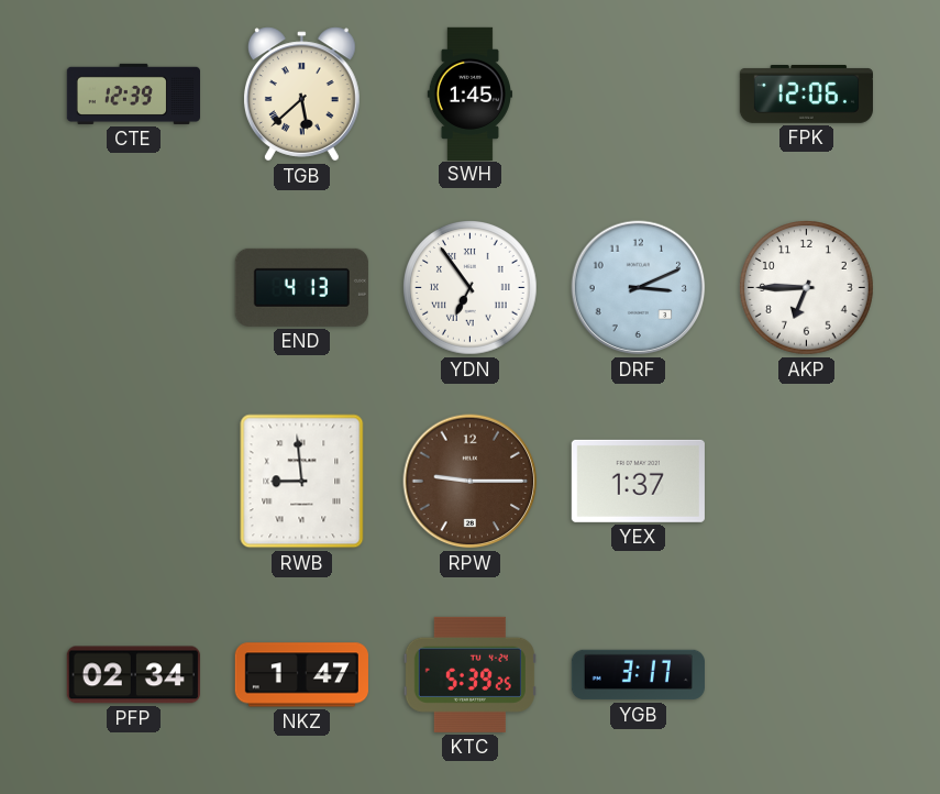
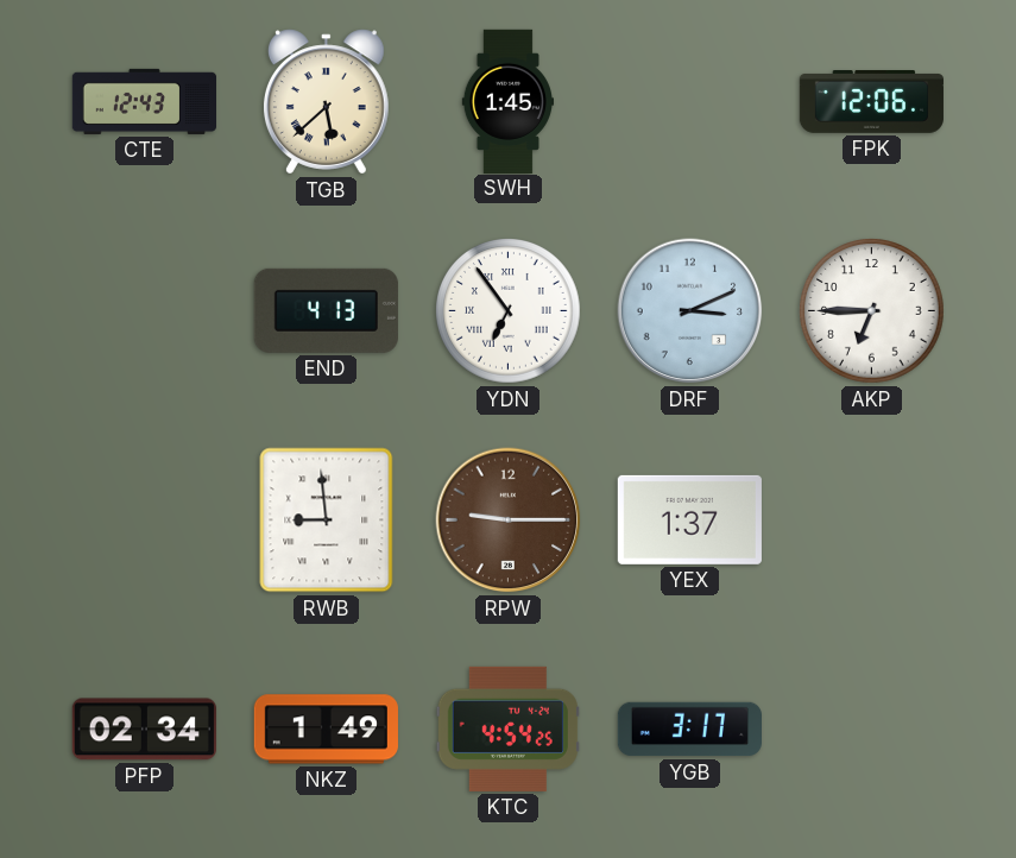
CTE: 12:39 -> 12:43
NKZ: 1:47 -> 1:49
KTC: 5:39 -> 4:54
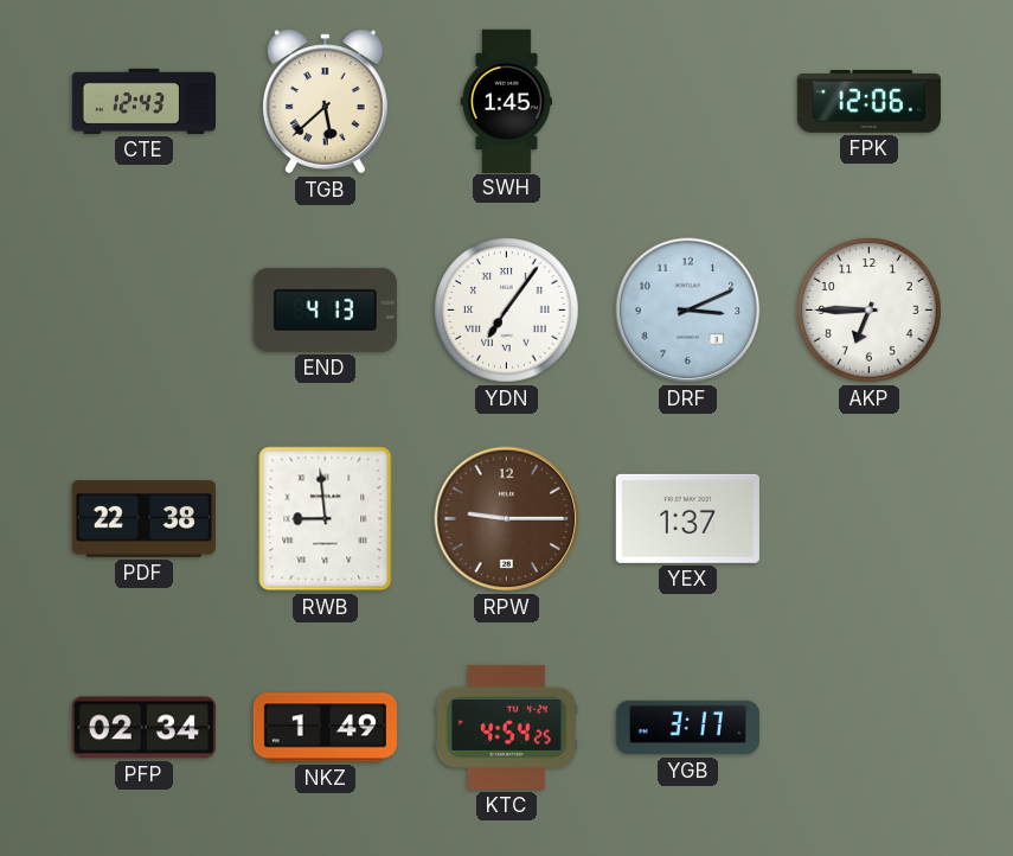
YDN: 6:54 -> 7:06
PDF: none -> 22:38
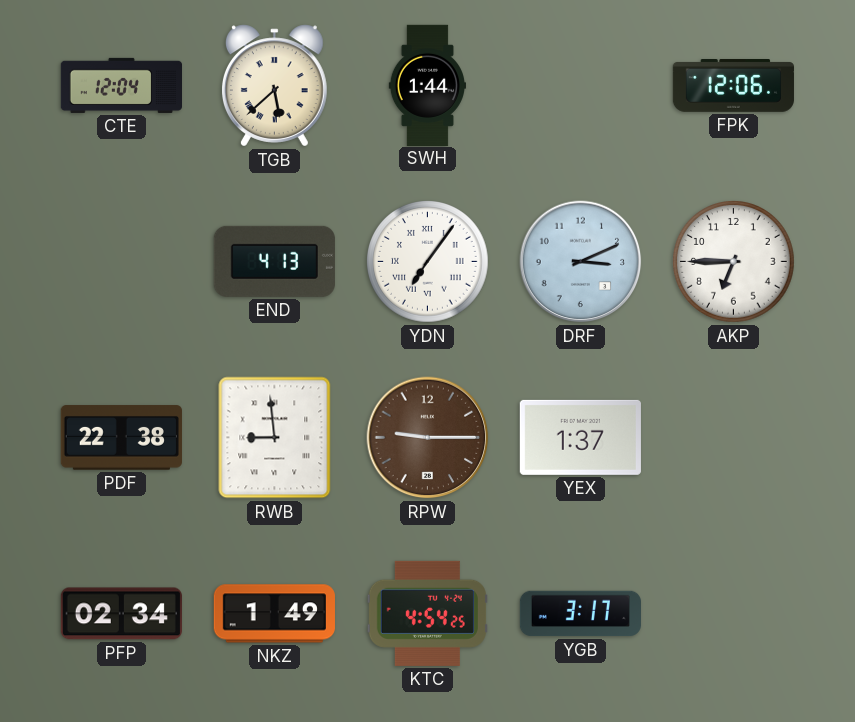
CTE: 12:43 -> 12:04
SWH: 1:45 -> 1:44
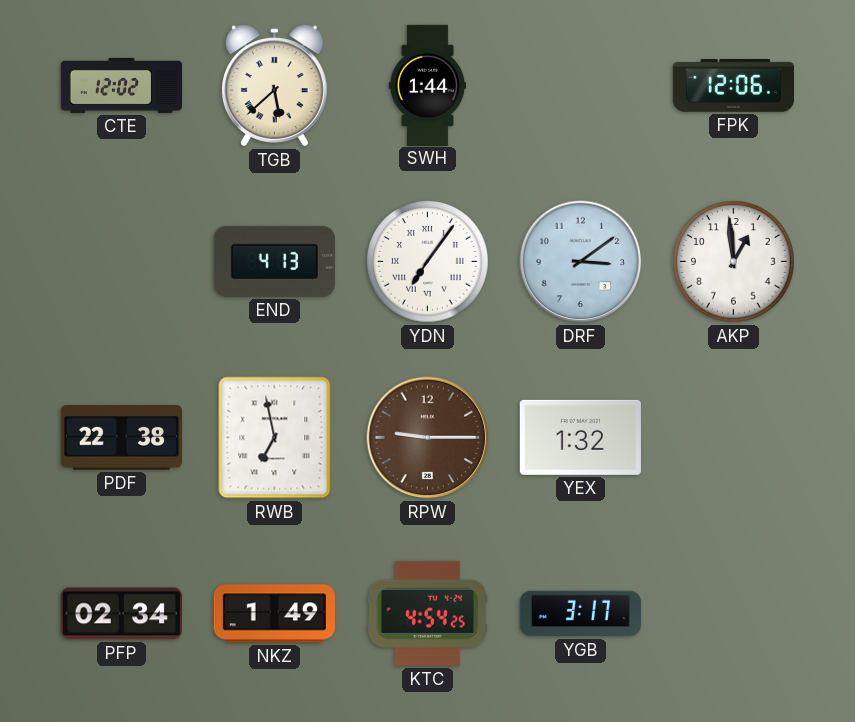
CTE: 12:04 -> 12:02
DRF: 3:11 -> 3:09
AKP: 6:45 -> 12:59
RWB: 8:59 -> 6:58
YEX: 1:37 -> 1:32
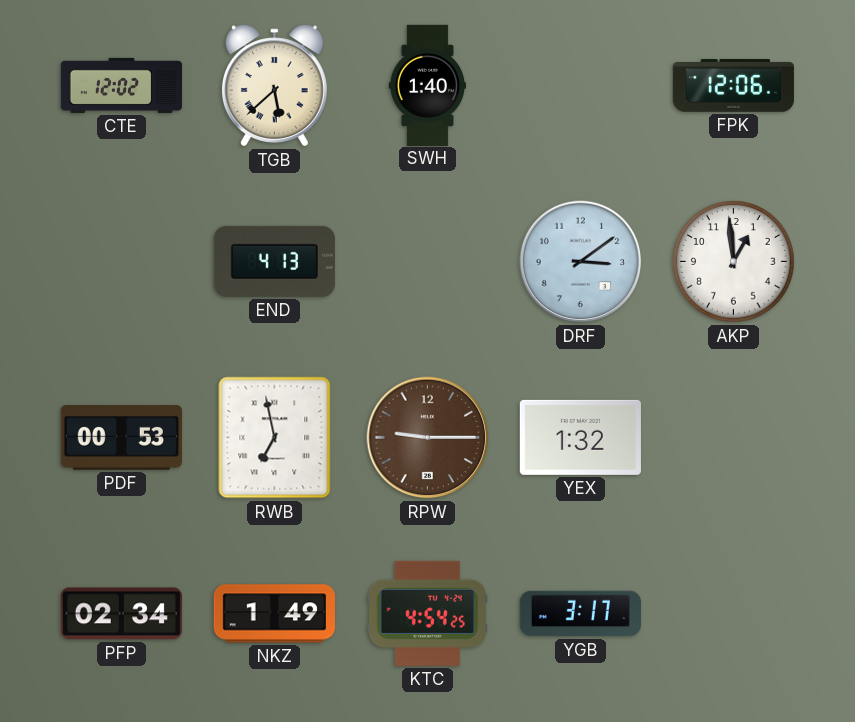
SWH: 1:44 -> 1:40
YDN: 7:06 -> none
PDF: 22:38 -> 00:53
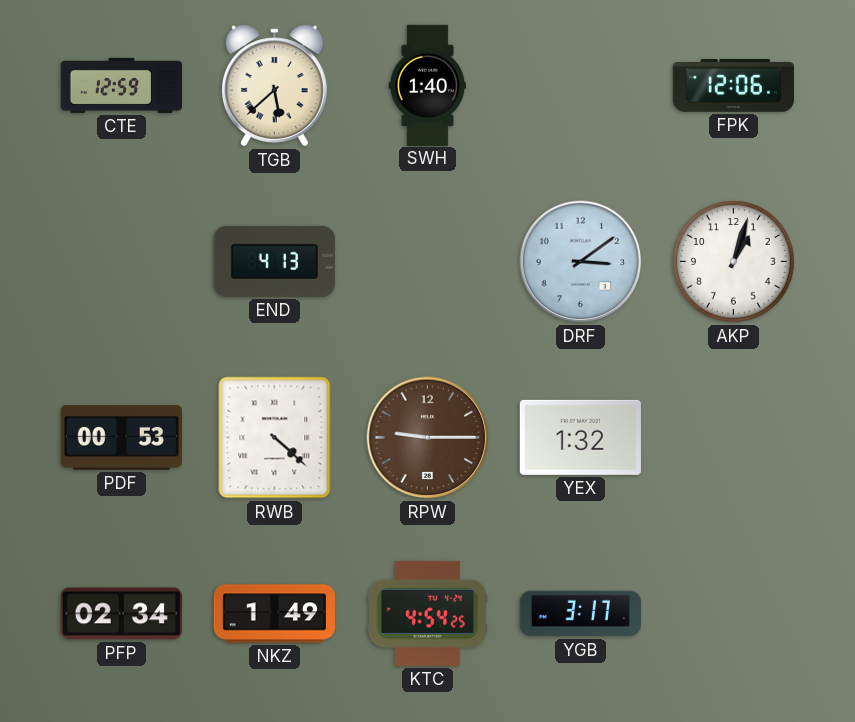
CTE: 12:02 -> 12:59
AKP: 12:59 -> 1:03
RWB: 6:58 -> 4:22
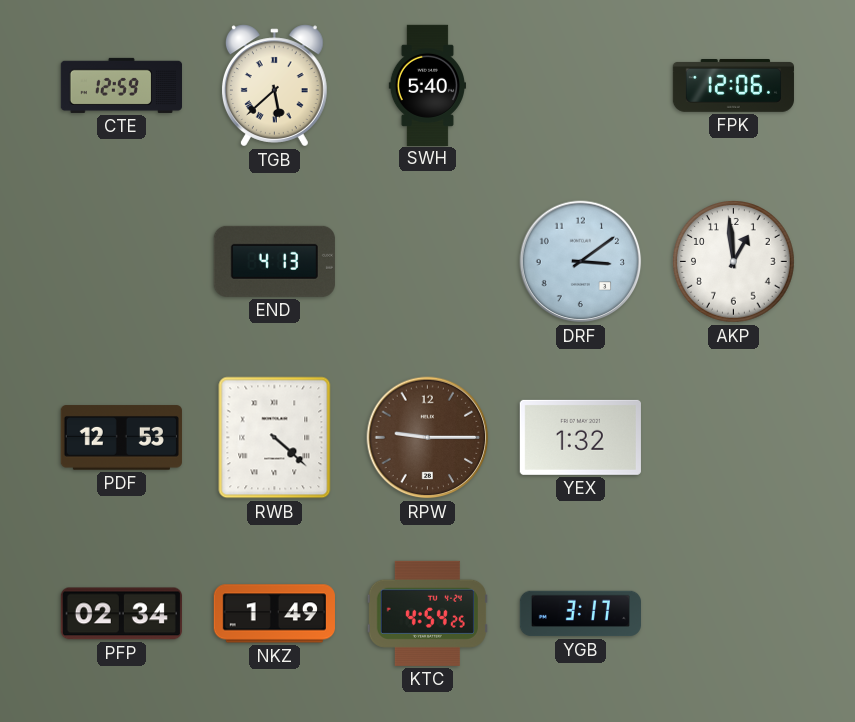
SWH: 1:40 -> 5:40
AKP: 1:03 -> 12:59
PDF: 00:53 -> 12:53
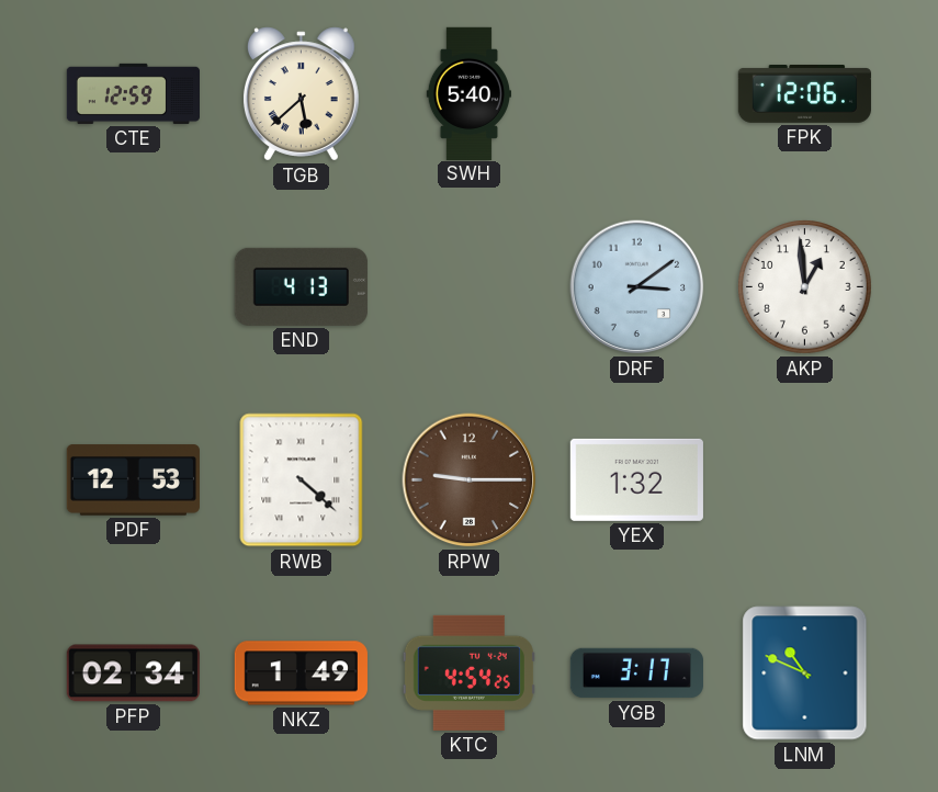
LNM: none -> 10:49
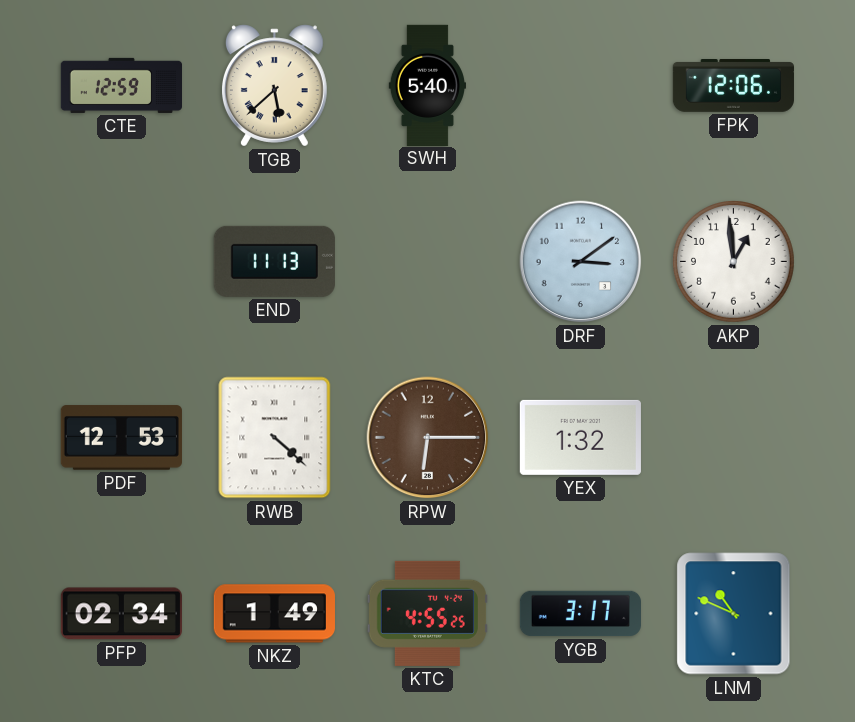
END: 4:13 -> 11:13
RPW: 9:15 -> 6:15
KTC: 4:54 -> 4:55
